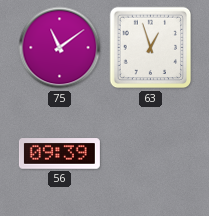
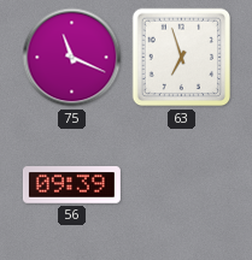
75: 11:09 -> 11:19
63: 12:57 -> 6:57
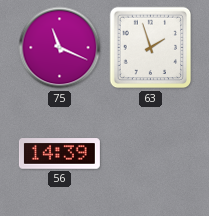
63: 6:57 -> 1:57
56: 09:39 -> 14:39
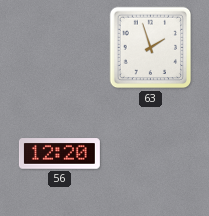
75: 11:19 -> none
56: 14:39 -> 12:20
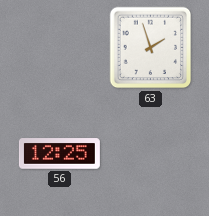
56: 12:20 -> 12:25
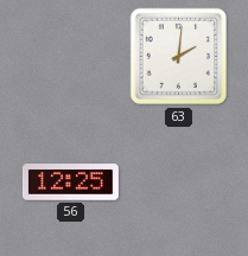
63: 1:57 -> 2:01
